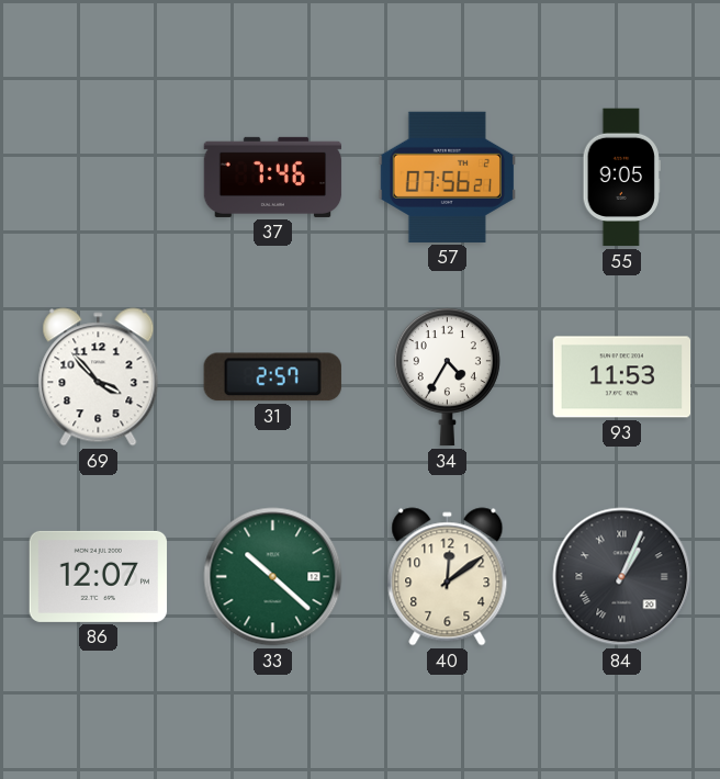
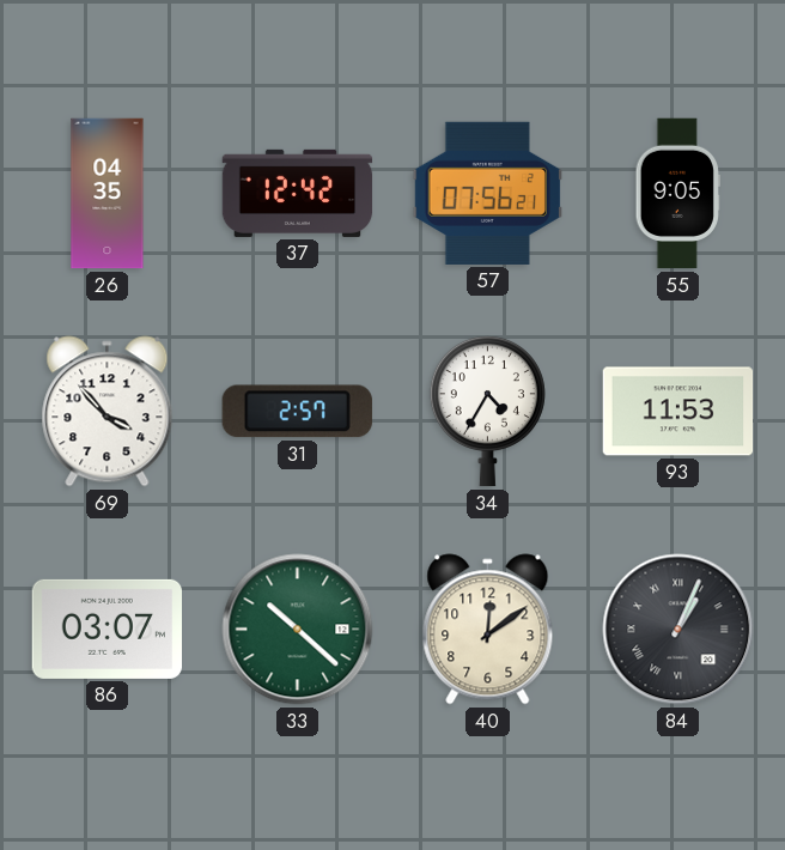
26: none -> 04:35
37: 7:46 -> 12:42
86: 12:07 -> 03:07
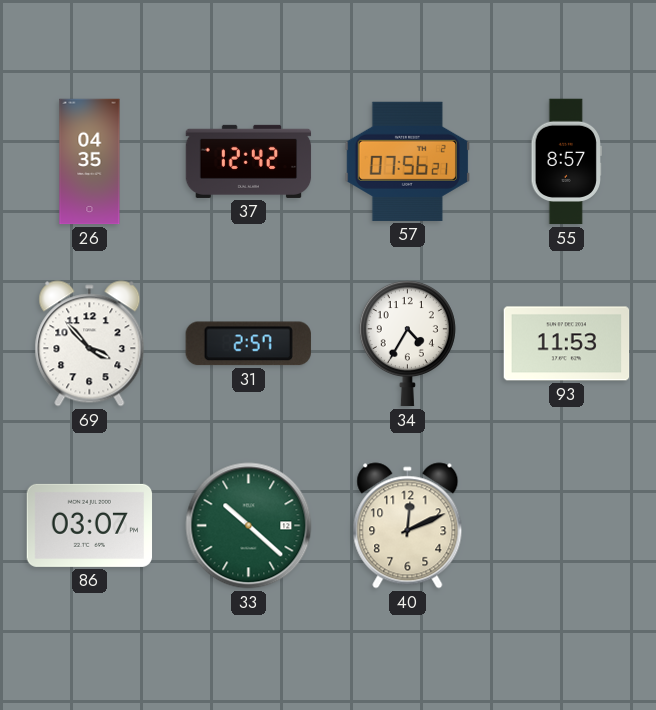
55: 9:05 -> 8:57
40: 12:09 -> 12:11
84: 1:04 -> none
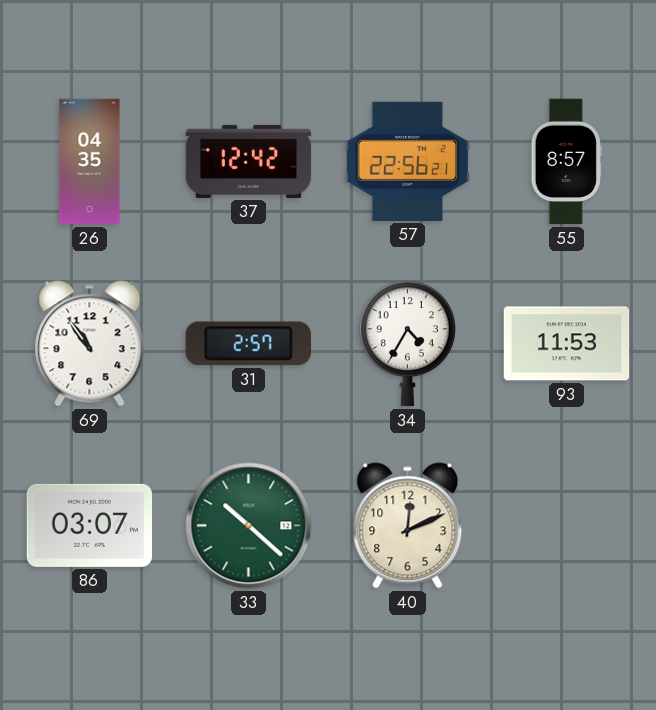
57: 07:56 -> 22:56
69: 3:53 -> 10:54
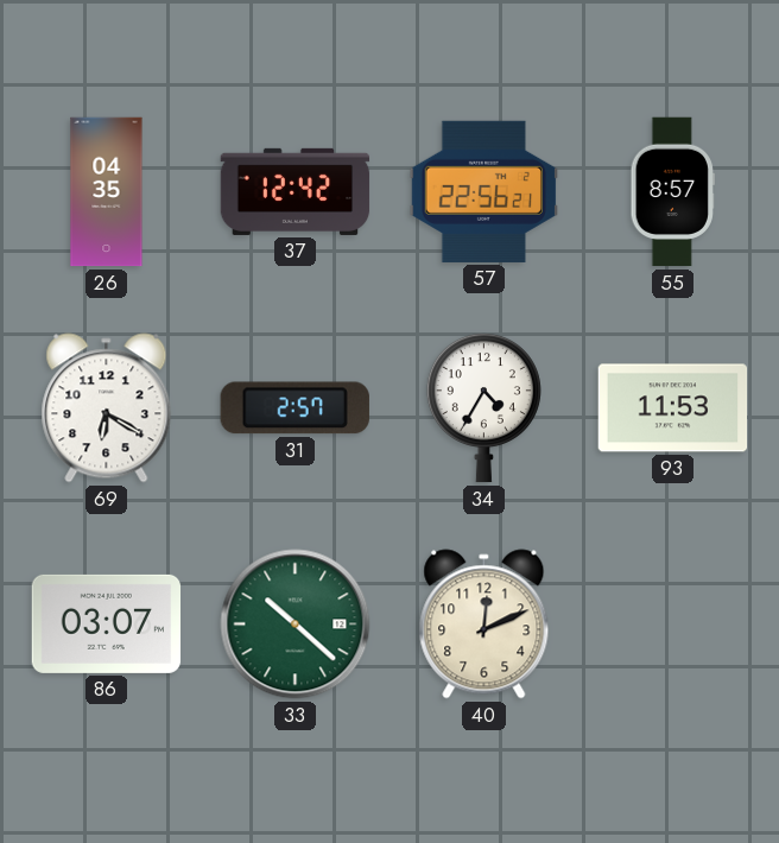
69: 10:54 -> 6:20
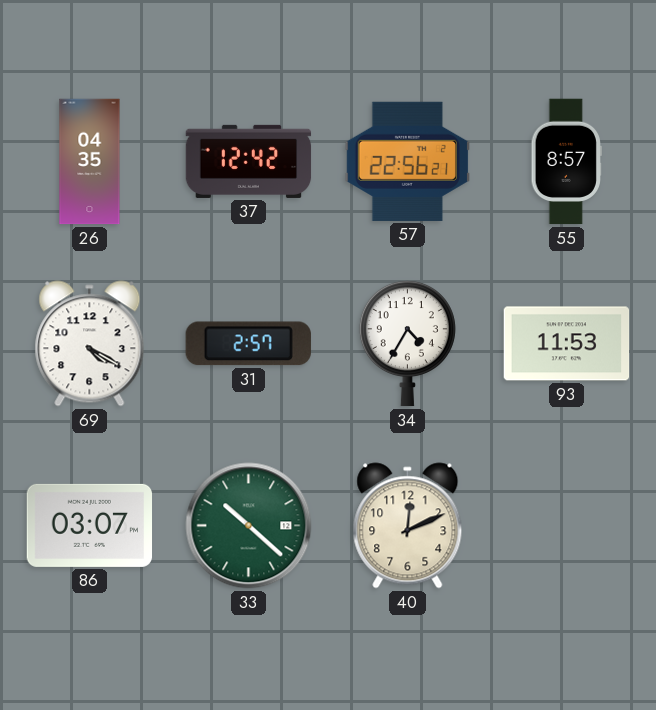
69: 6:20 -> 4:20
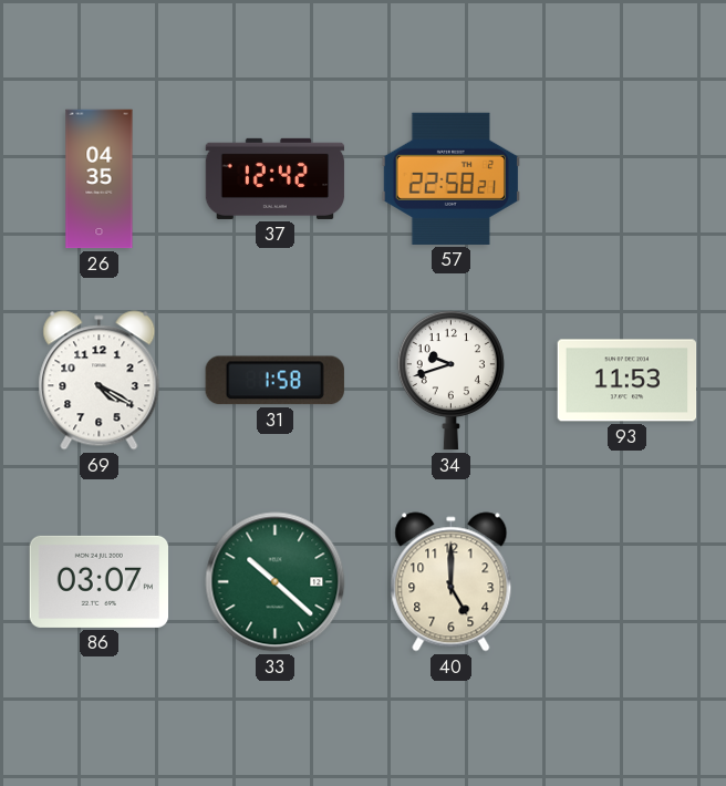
57: 22:56 -> 22:58
55: 8:57 -> none
31: 2:57 -> 1:58
34: 4:35 -> 9:42
40: 12:11 -> 5:00
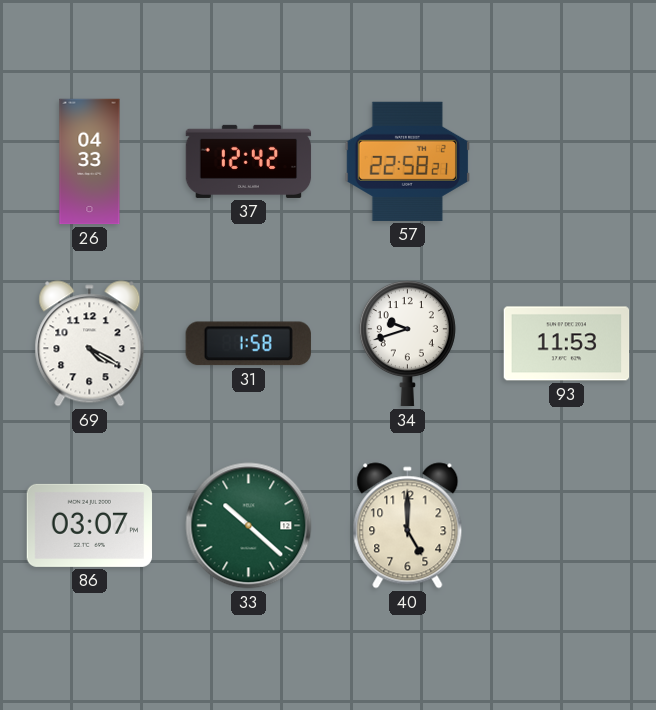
26: 04:35 -> 04:33
